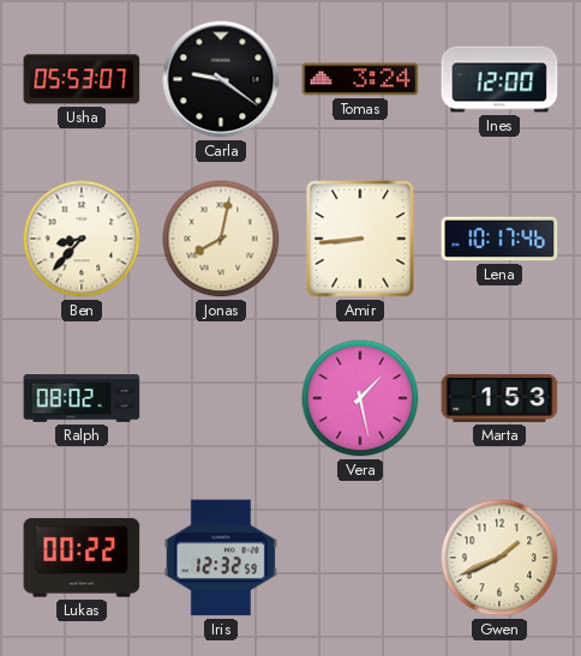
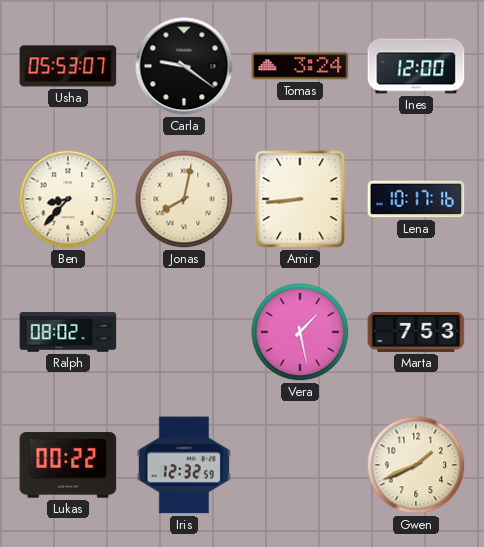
Lena: 10:17:46 -> 10:17:16
Marta: 1:53 -> 7:53
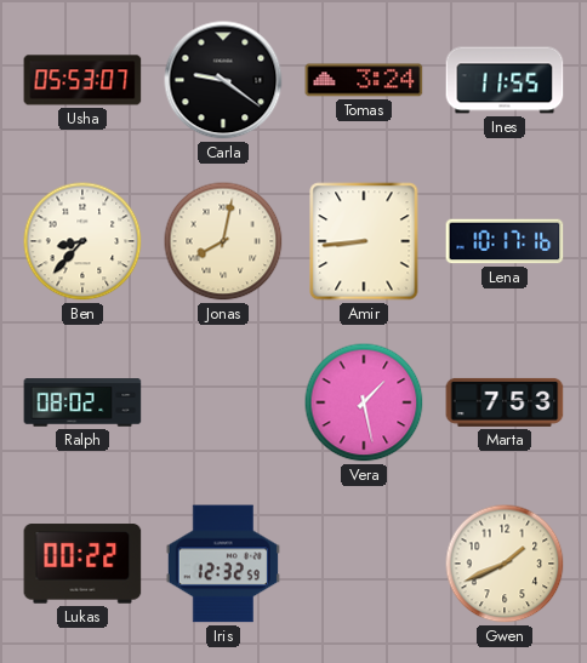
Ines: 12:00 -> 11:55
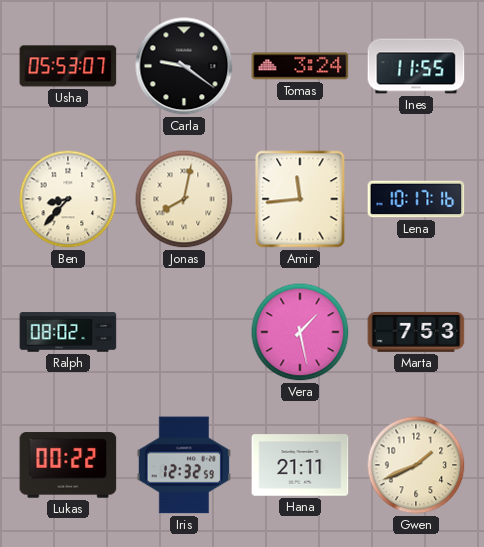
Amir: 8:44 -> 11:44
Hana: none -> 21:11
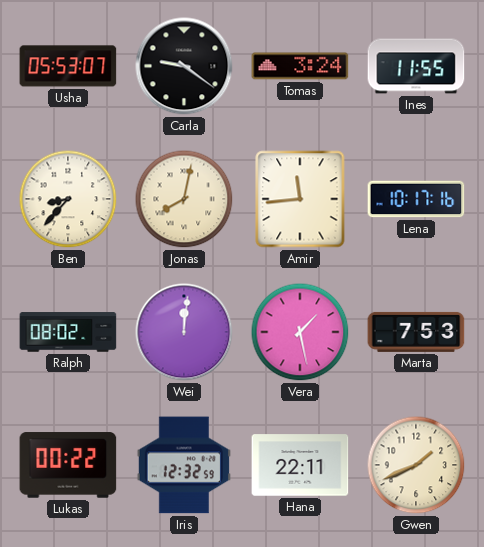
Wei: none -> 12:01
Hana: 21:11 -> 22:11
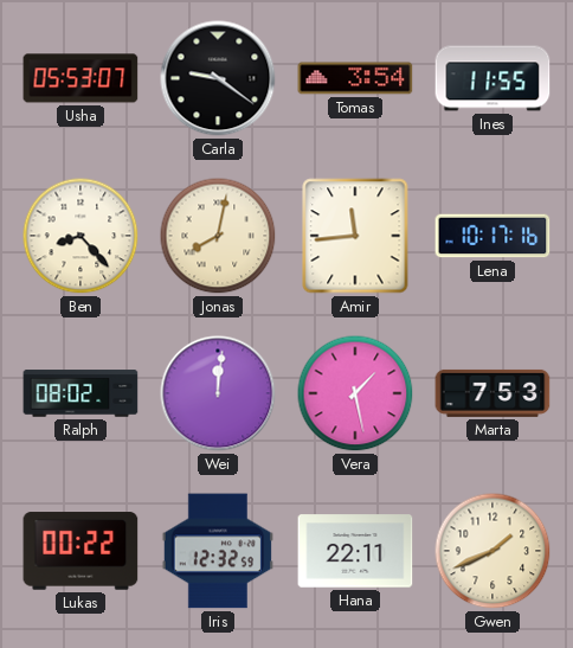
Tomas: 3:24 -> 3:54
Ben: 8:37 -> 8:23
